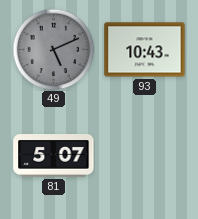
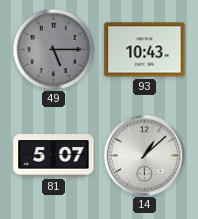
49: 5:11 -> 5:15
14: none -> 1:08
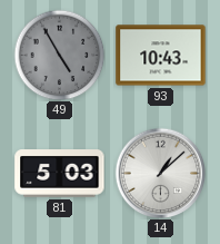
49: 5:15 -> 4:55
81: 5:07 -> 5:03
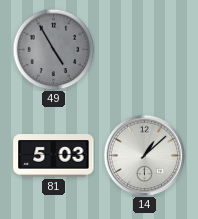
93: 10:43 -> none
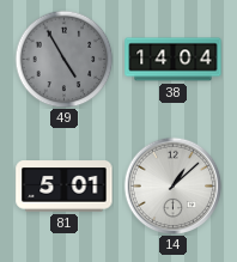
38: none -> 14:04
81: 5:03 -> 5:01
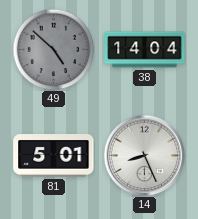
49: 4:55 -> 4:52
14: 1:08 -> 8:26
